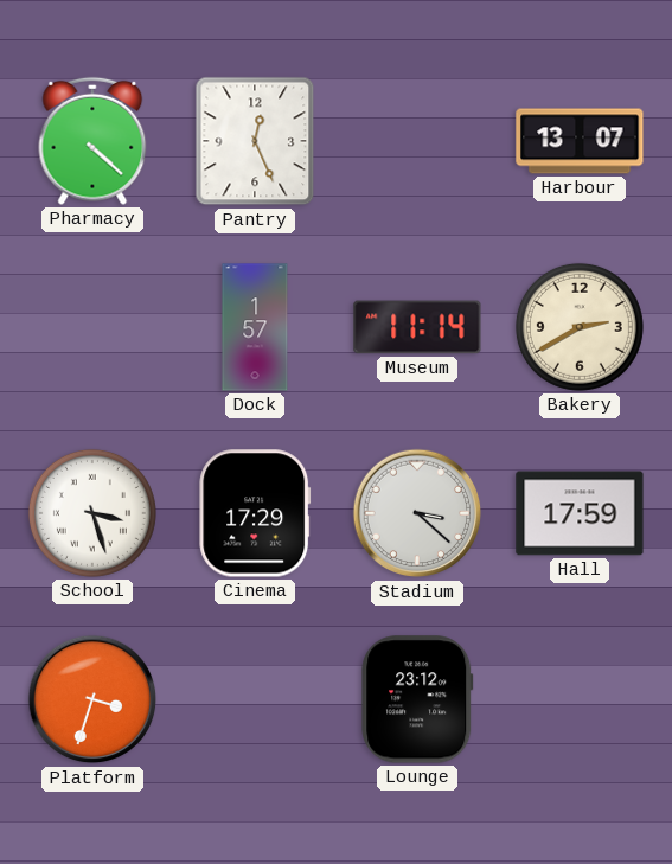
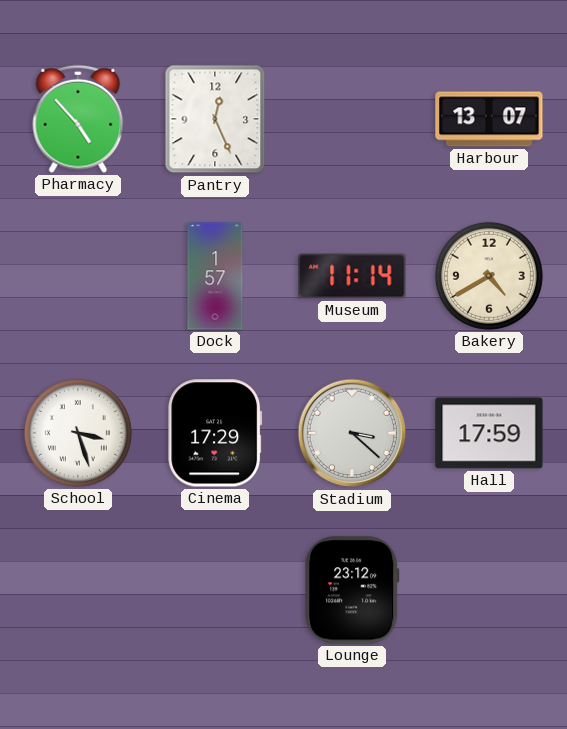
Pharmacy: 4:22 -> 4:53
Bakery: 2:40 -> 4:40
Platform: 3:33 -> none
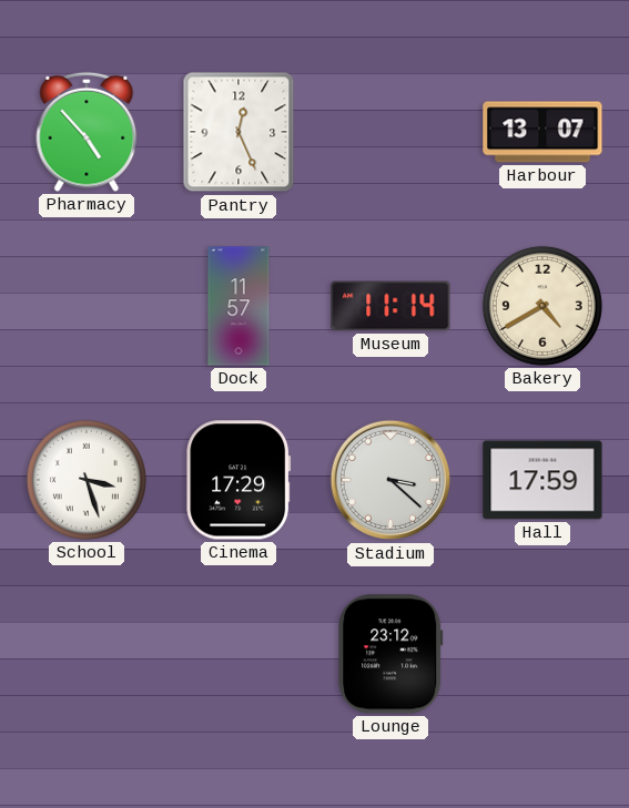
Dock: 1:57 -> 11:57
